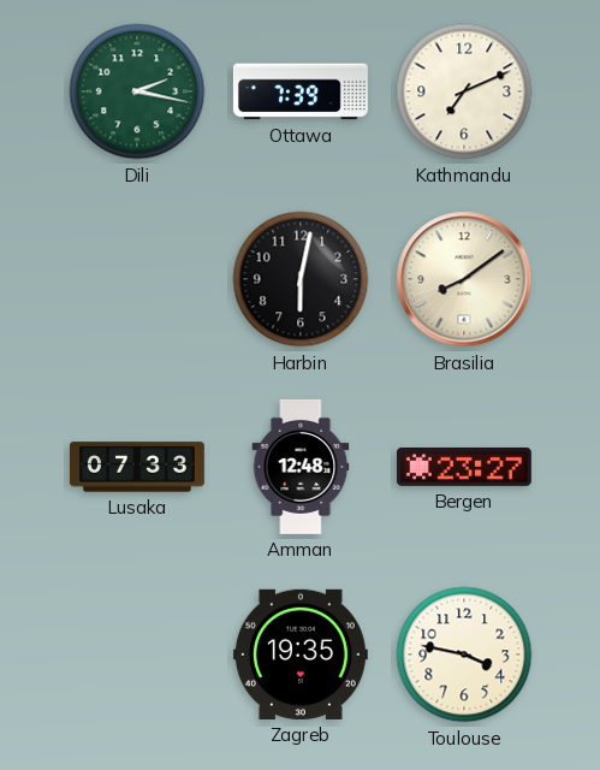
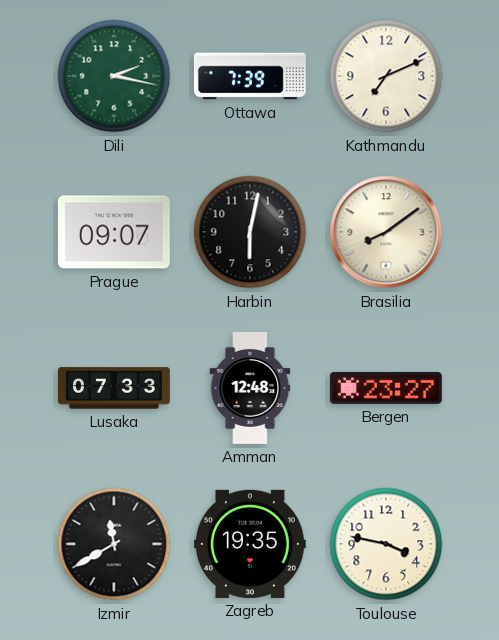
Prague: none -> 09:07
Izmir: none -> 11:40
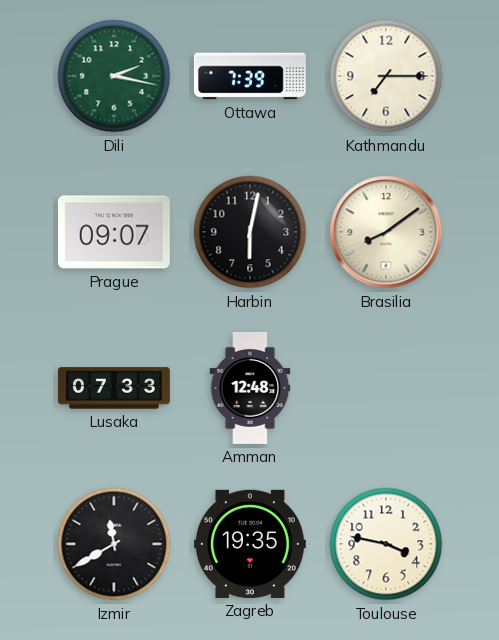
Kathmandu: 7:11 -> 7:15
Bergen: 23:27 -> none
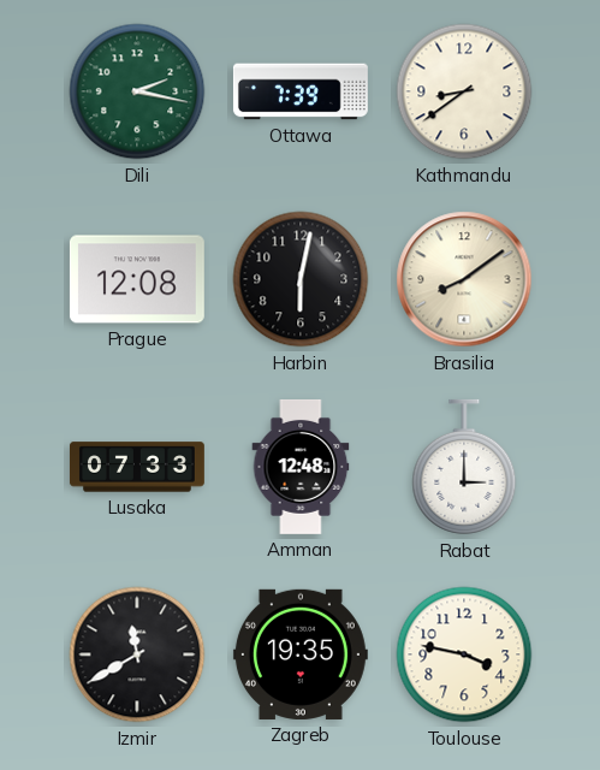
Kathmandu: 7:15 -> 8:39
Prague: 09:07 -> 12:08
Rabat: none -> 3:00
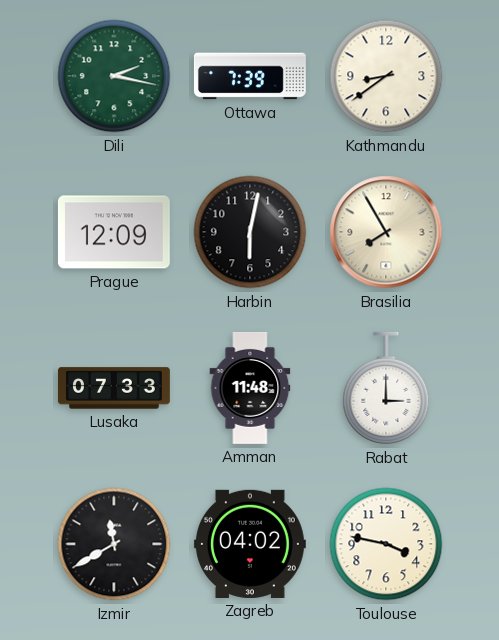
Prague: 12:08 -> 12:09
Brasilia: 8:09 -> 7:55
Amman: 12:48 -> 11:48
Zagreb: 19:35 -> 04:02
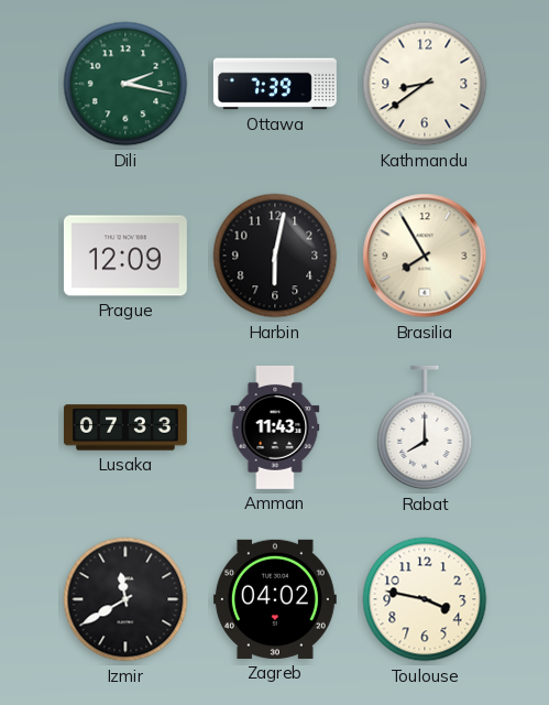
Amman: 11:48 -> 11:43
Rabat: 3:00 -> 8:00
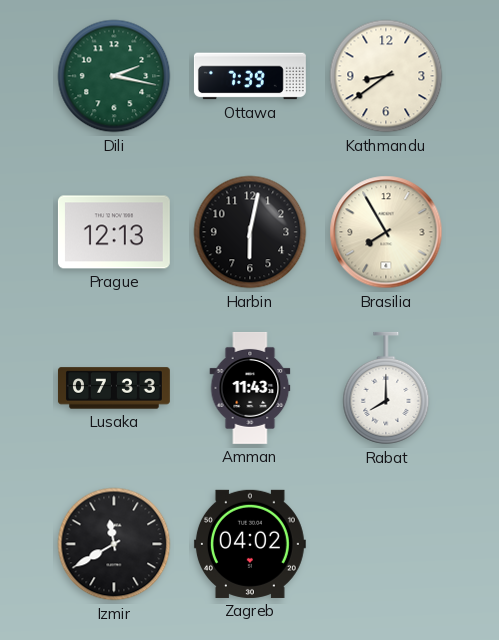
Prague: 12:09 -> 12:13
Toulouse: 3:47 -> none
